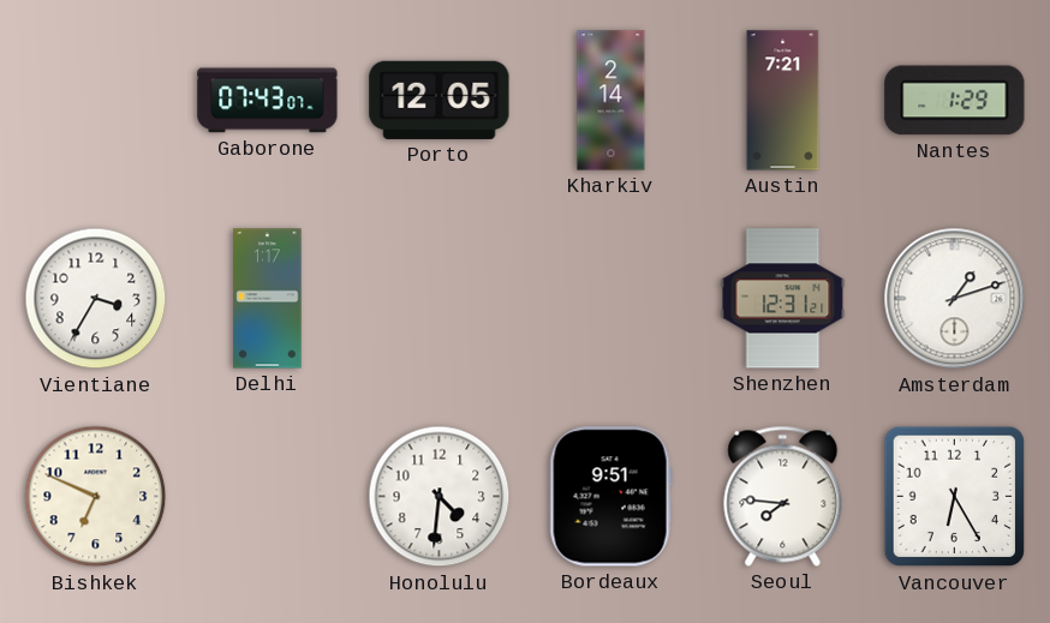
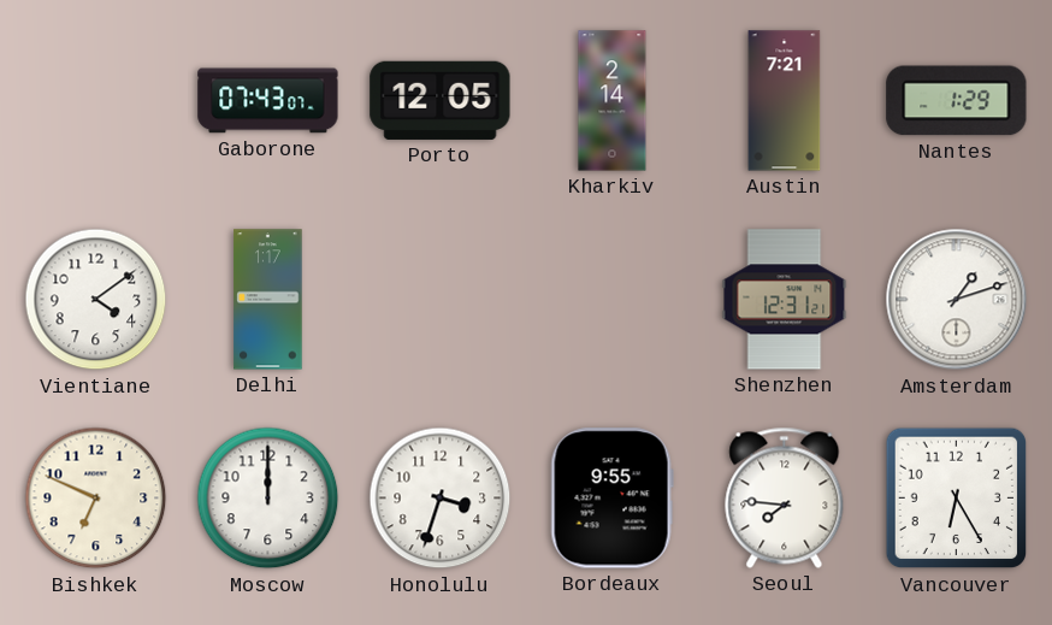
Vientiane: 3:35 -> 4:09
Moscow: none -> 12:00
Honolulu: 4:31 -> 3:33
Bordeaux: 9:51 -> 9:55
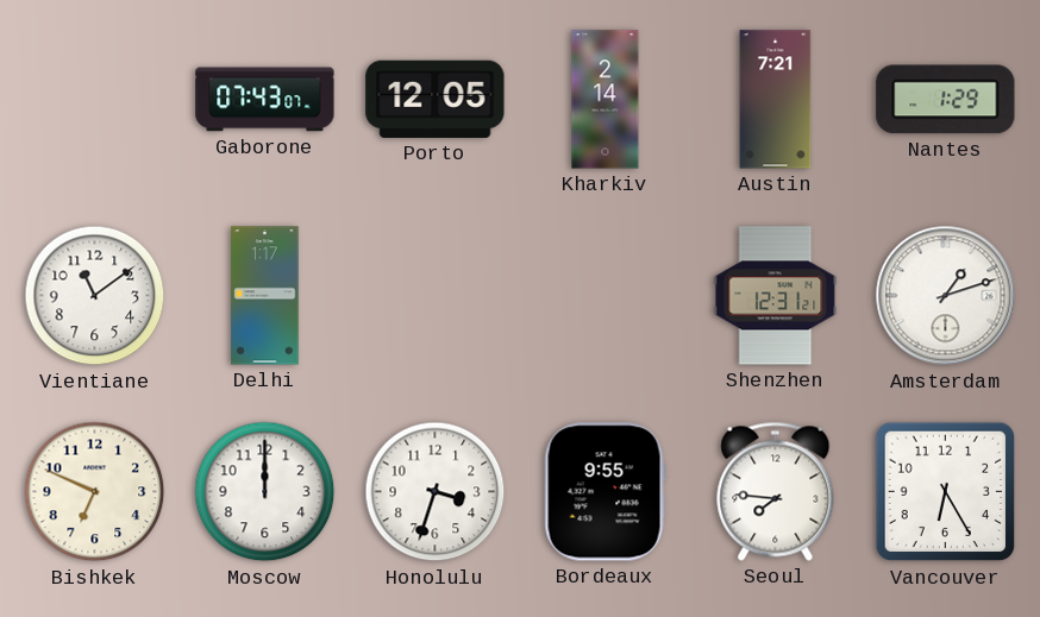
Vientiane: 4:09 -> 11:09
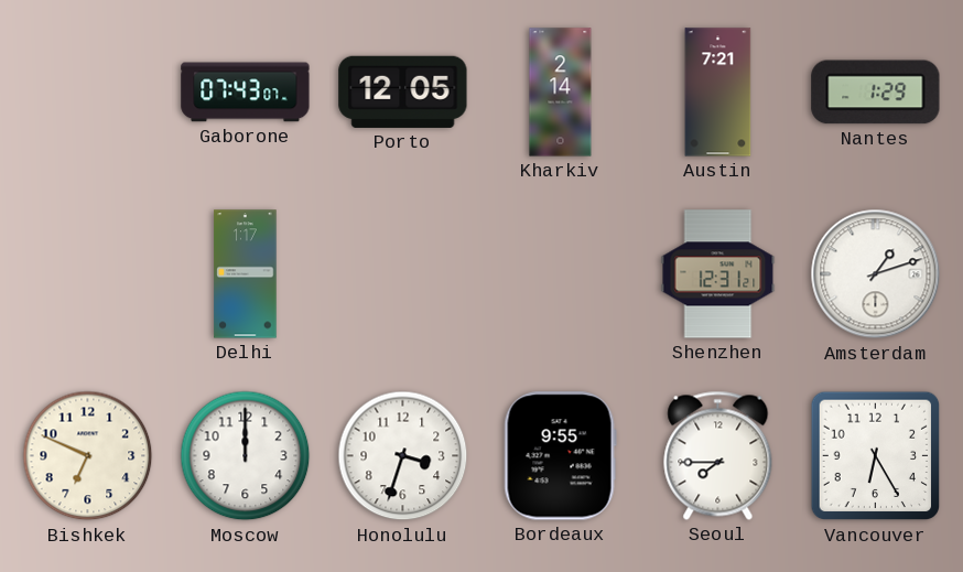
Vientiane: 11:09 -> none
Seoul: 7:46 -> 7:45
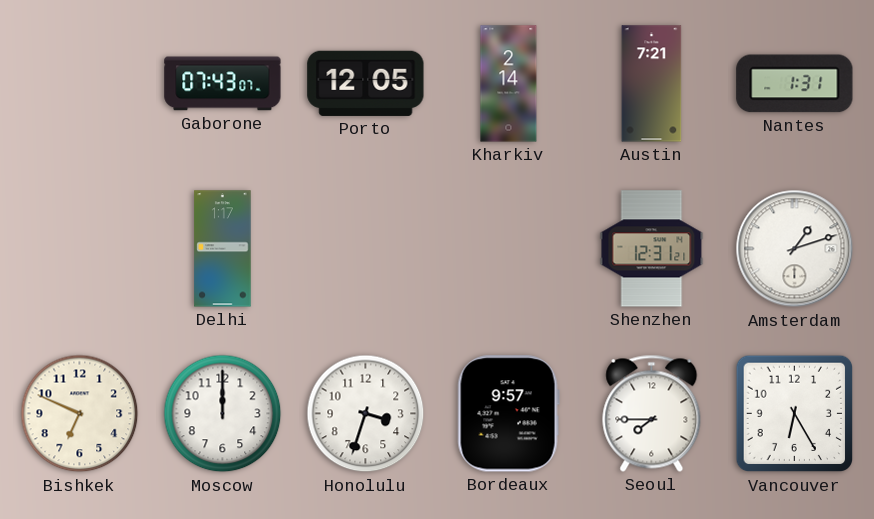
Nantes: 1:29 -> 1:31
Bordeaux: 9:55 -> 9:57
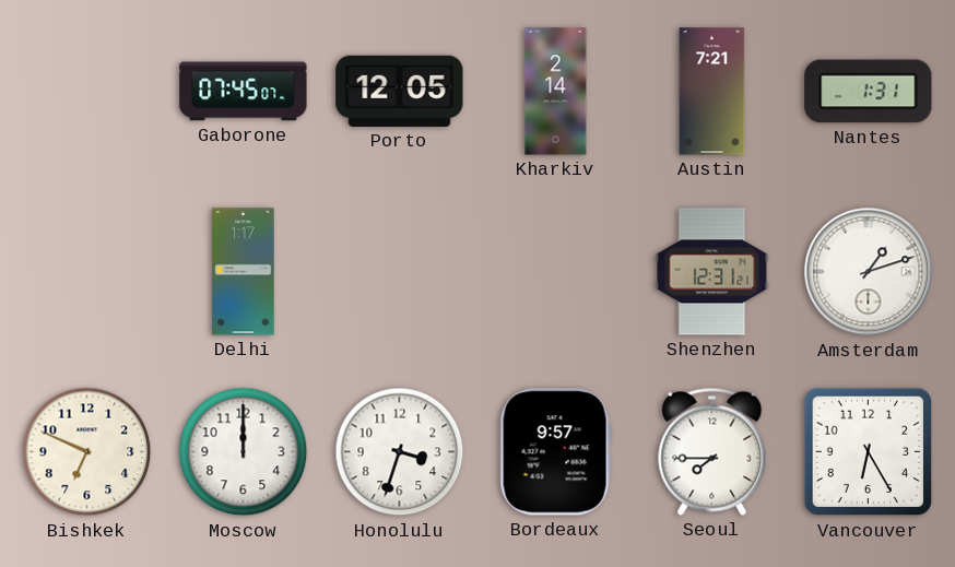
Gaborone: 07:43 -> 07:45
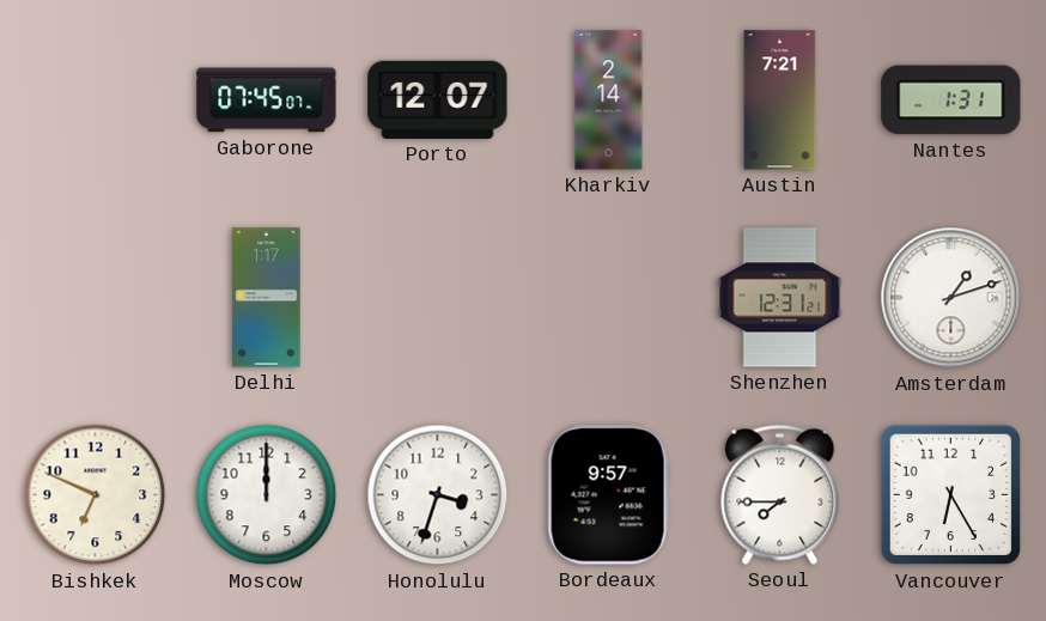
Porto: 12:05 -> 12:07
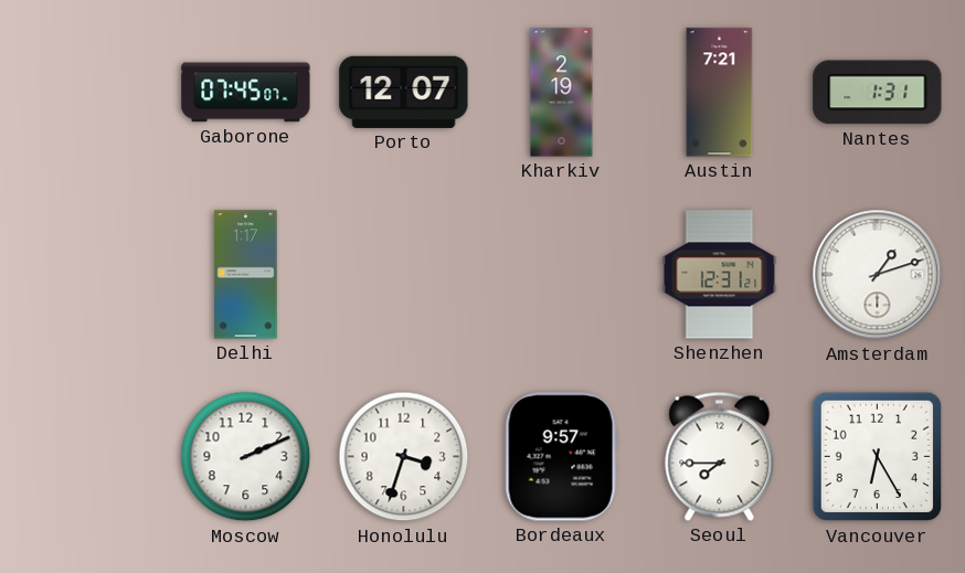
Kharkiv: 2:14 -> 2:19
Bishkek: 6:49 -> none
Moscow: 12:00 -> 2:11
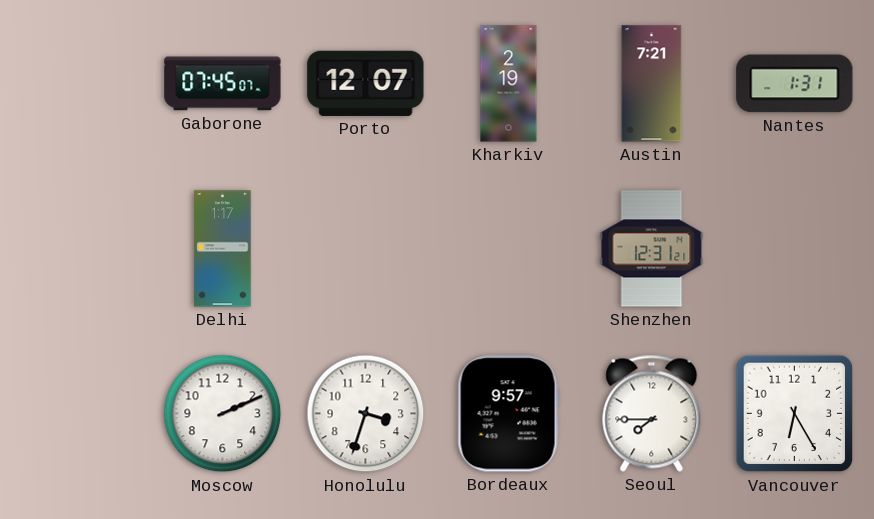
Amsterdam: 1:12 -> none
